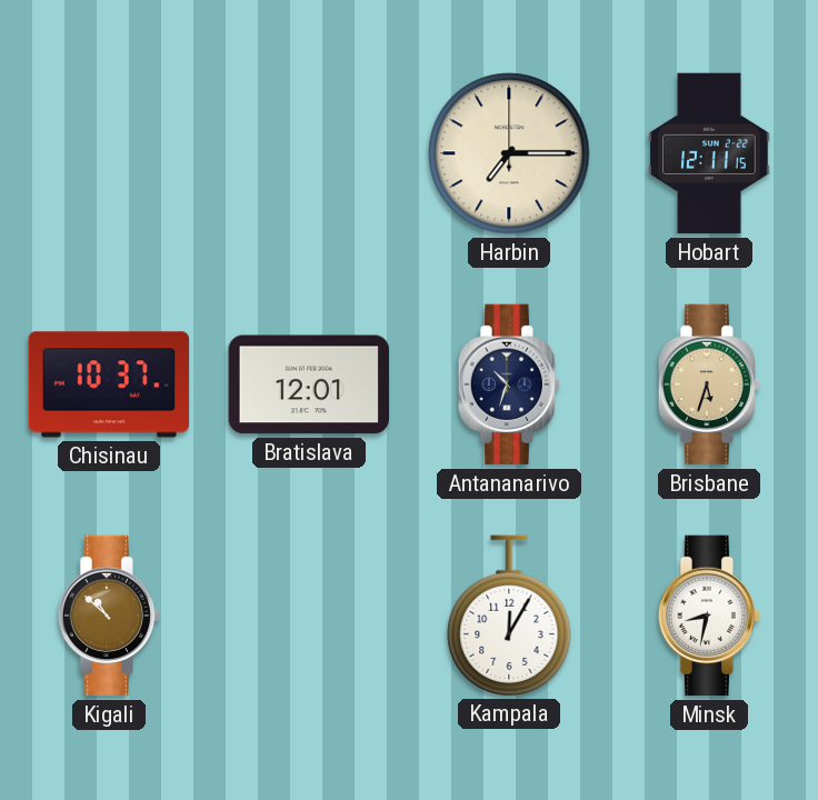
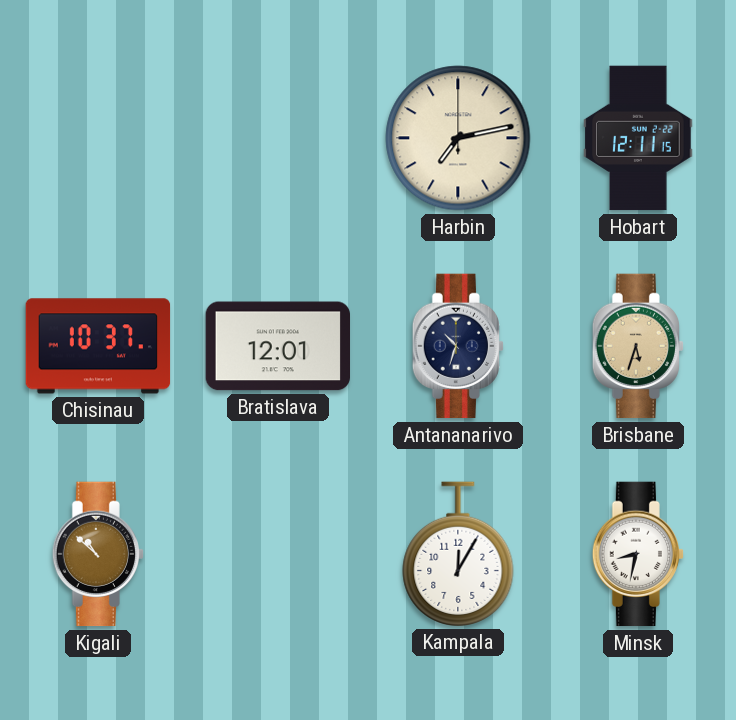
Harbin: 7:15 -> 7:13
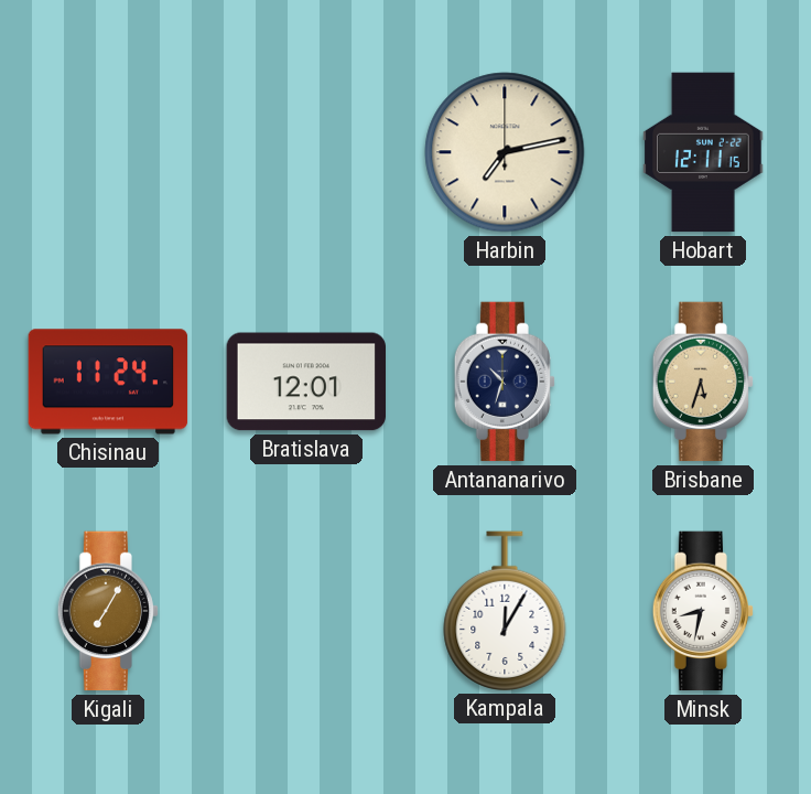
Chisinau: 10:37 -> 11:24
Kigali: 10:52 -> 7:05
